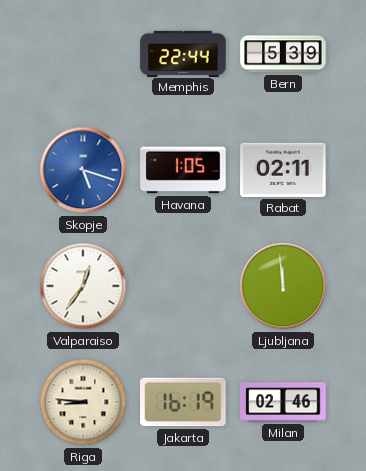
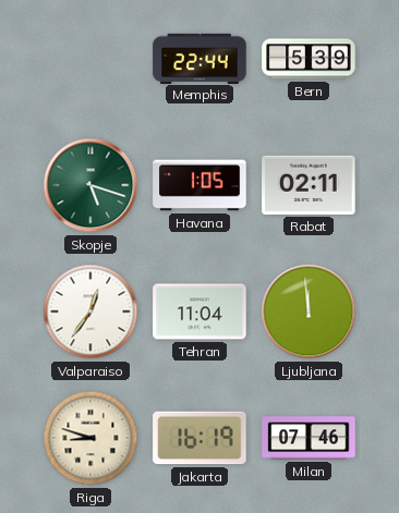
Skopje dial: blue -> green
Tehran: none -> 11:04
Riga: 8:46 -> 8:48
Milan: 02:46 -> 07:46
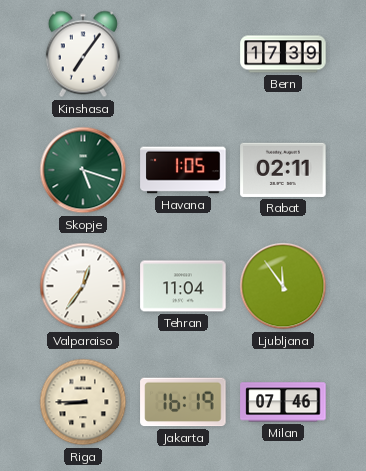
Kinshasa: none -> 7:06
Memphis: 22:44 -> none
Bern: 5:39 -> 17:39
Ljubljana: 11:59 -> 11:54
Riga: 8:48 -> 8:45
